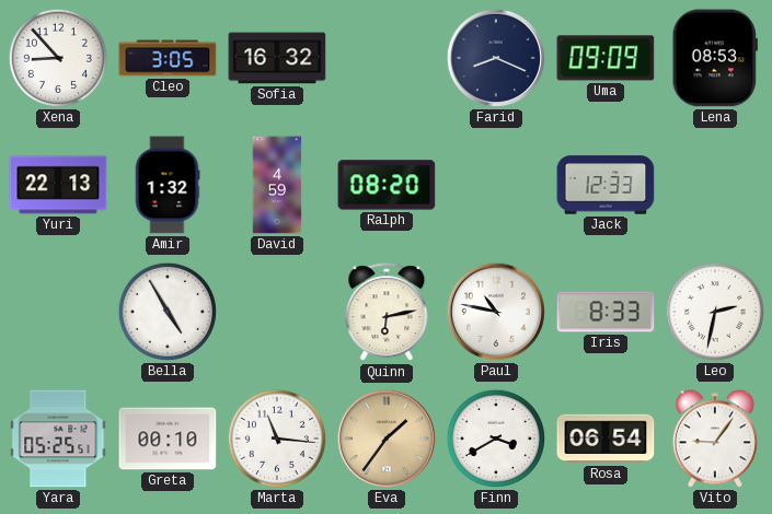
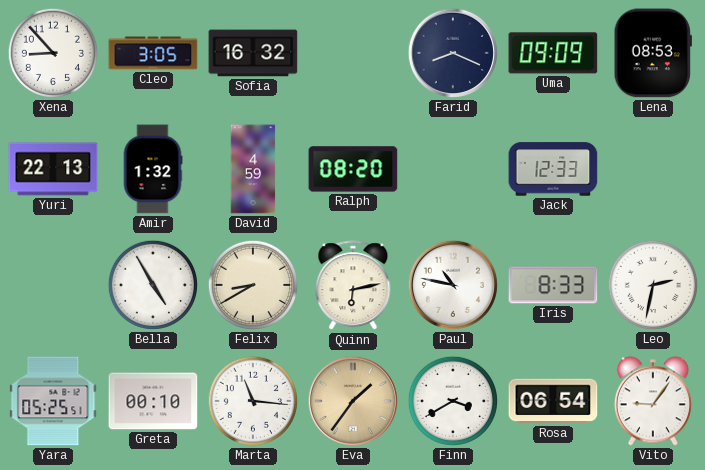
Felix: none -> 8:40
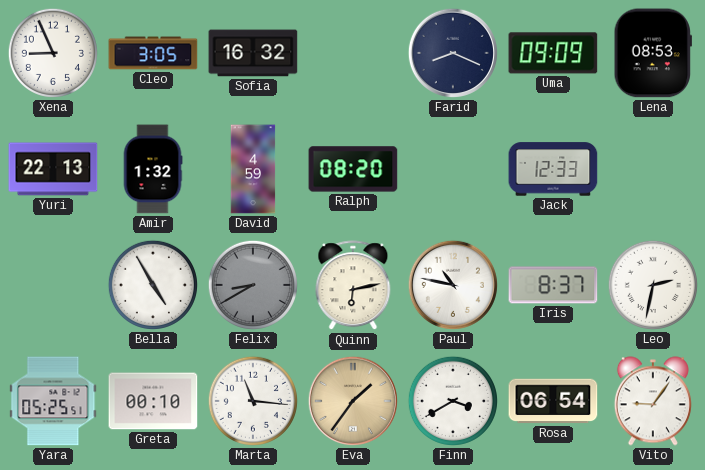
Xena: 8:53 -> 8:56
Felix dial: cream -> grey
Iris: 8:33 -> 8:37
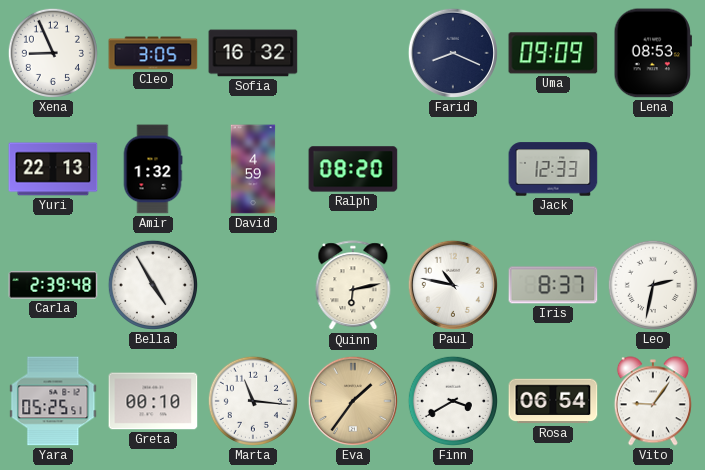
Carla: none -> 2:39
Felix: 8:40 -> none
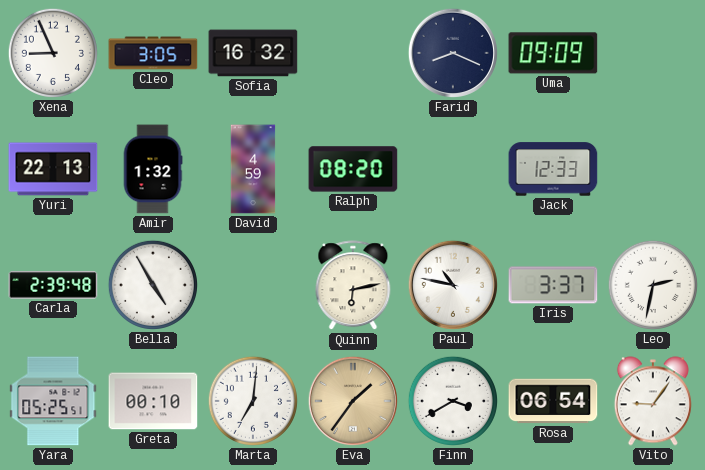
Lena: 08:53 -> none
Iris: 8:37 -> 3:37
Marta: 11:16 -> 7:01
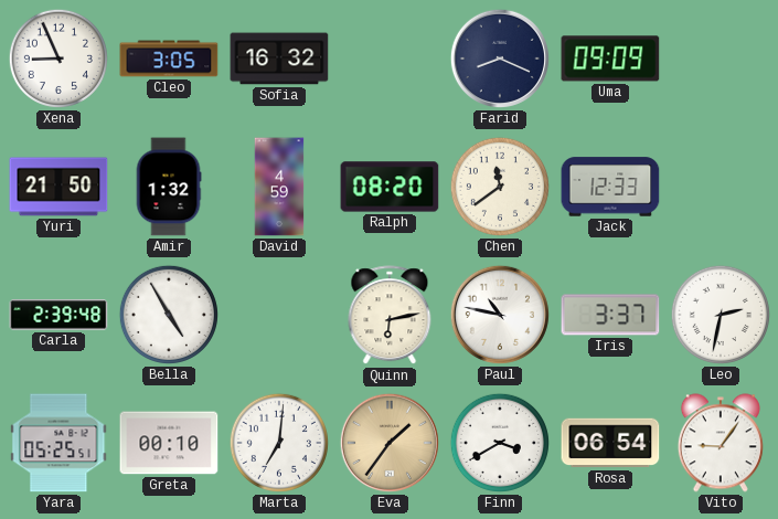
Yuri: 22:13 -> 21:50
Chen: none -> 11:39
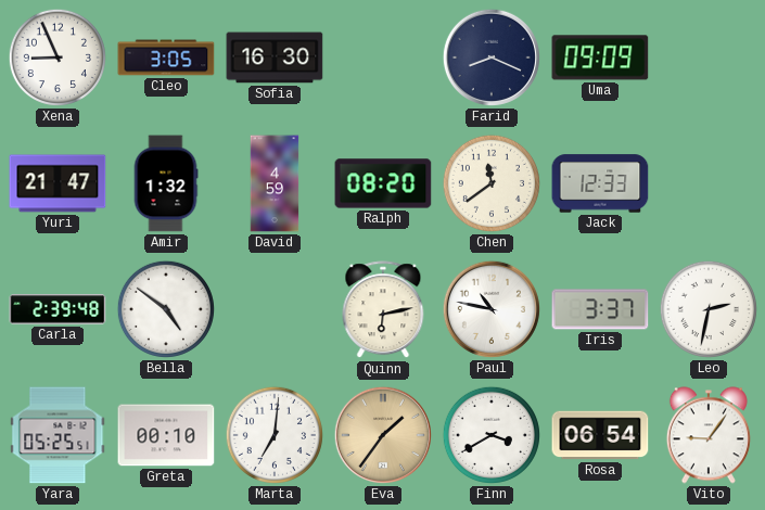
Sofia: 16:32 -> 16:30
Yuri: 21:50 -> 21:47
Bella: 4:55 -> 4:51
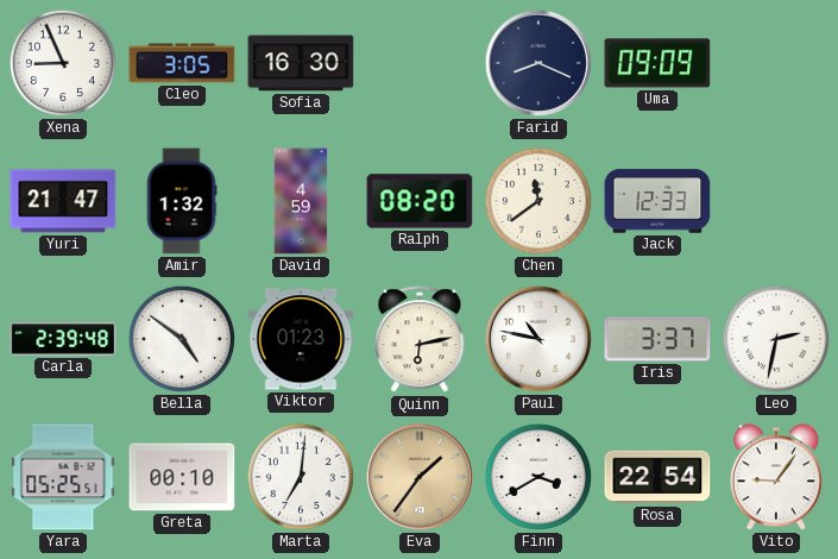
Viktor: none -> 01:23
Rosa: 06:54 -> 22:54
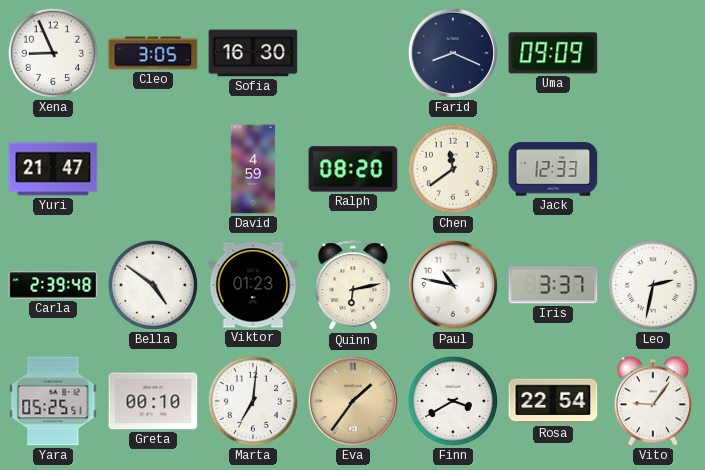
Amir: 1:32 -> none
